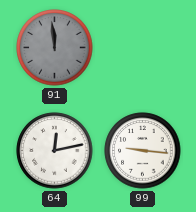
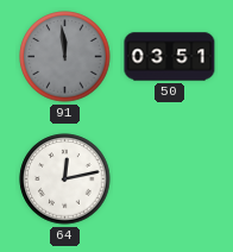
50: none -> 03:51
99: 9:16 -> none
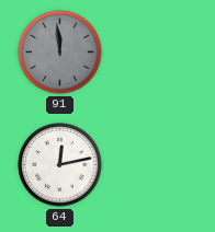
50: 03:51 -> none
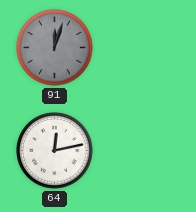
91: 11:59 -> 12:03
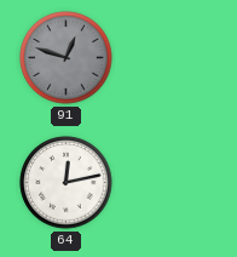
91: 12:03 -> 12:48
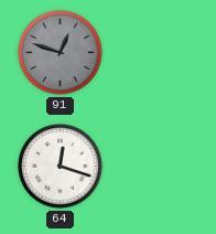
64: 12:13 -> 12:18
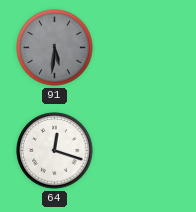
91: 12:48 -> 5:31
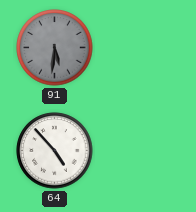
64: 12:18 -> 4:53
